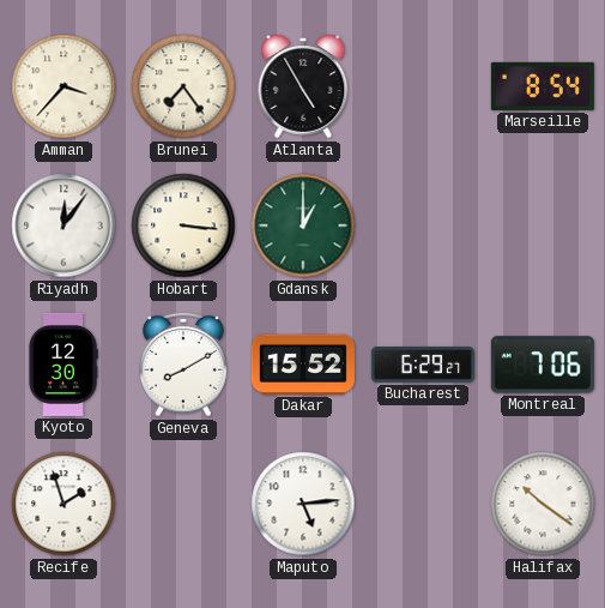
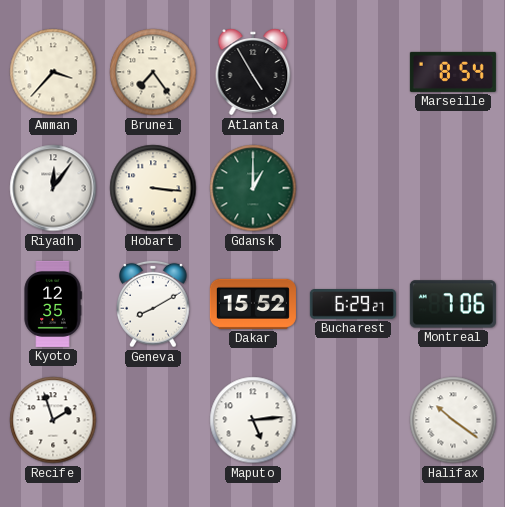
Kyoto: 12:30 -> 12:35
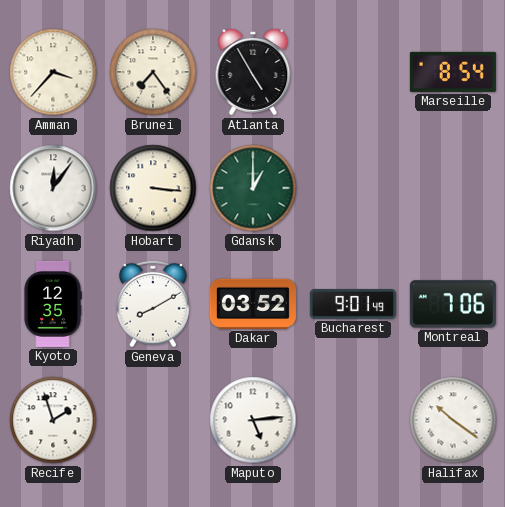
Dakar: 15:52 -> 03:52
Bucharest: 6:29 -> 9:01
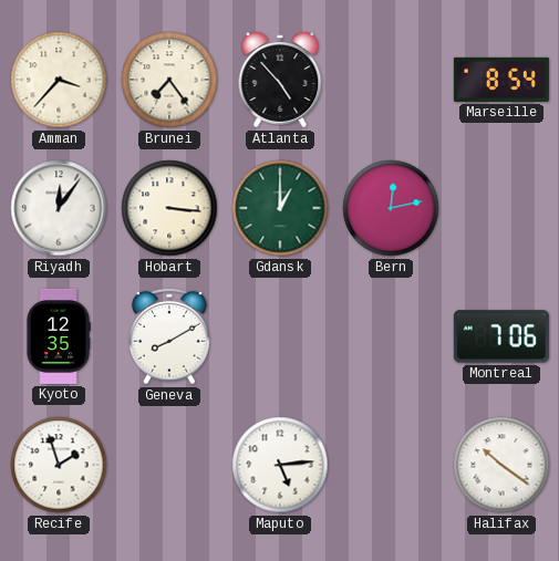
Atlanta: 4:55 -> 4:53
Bern: none -> 12:13
Dakar: 03:52 -> none
Bucharest: 9:01 -> none
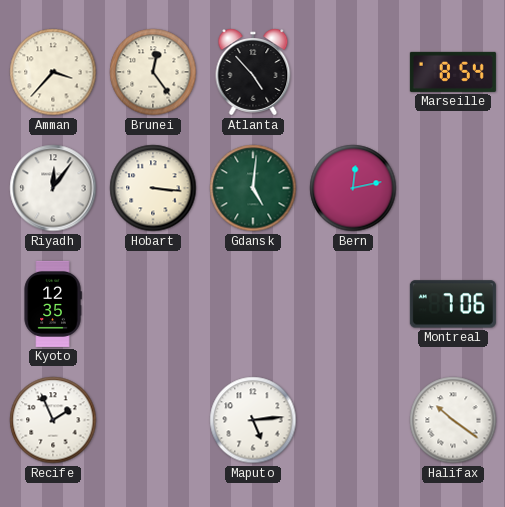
Brunei: 7:24 -> 12:24
Gdansk: 1:00 -> 5:01
Geneva: 8:10 -> none
Recife: 1:57 -> 1:56
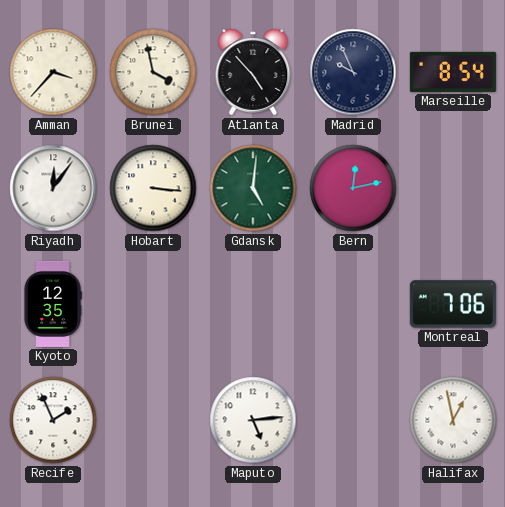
Brunei: 12:24 -> 3:58
Madrid: none -> 9:56
Halifax: 10:21 -> 12:58
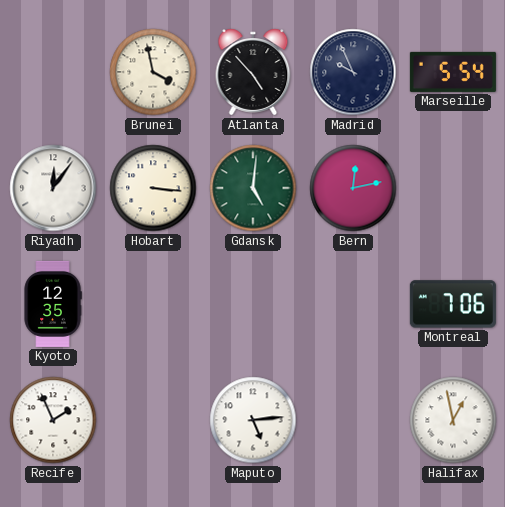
Amman: 3:37 -> none
Marseille: 8:54 -> 5:54
